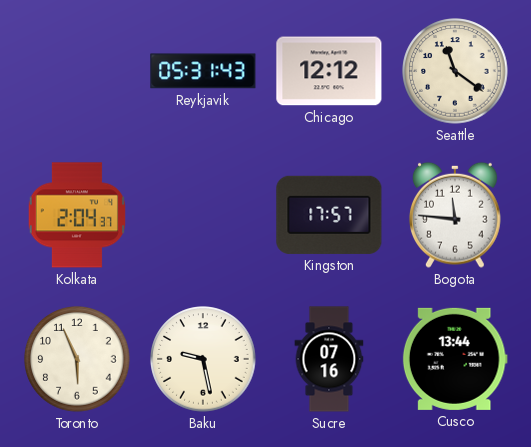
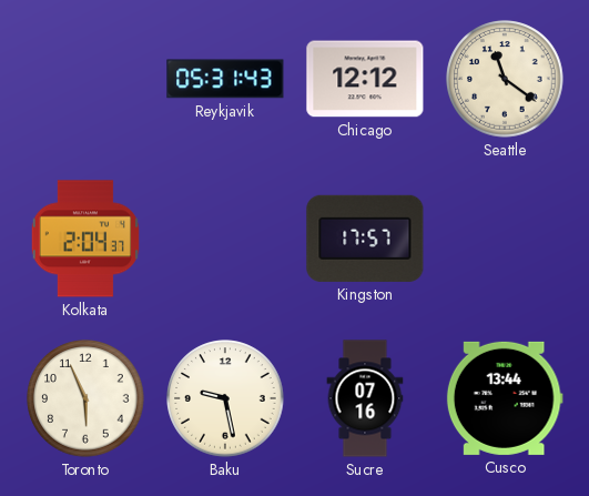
Bogota: 11:46 -> none
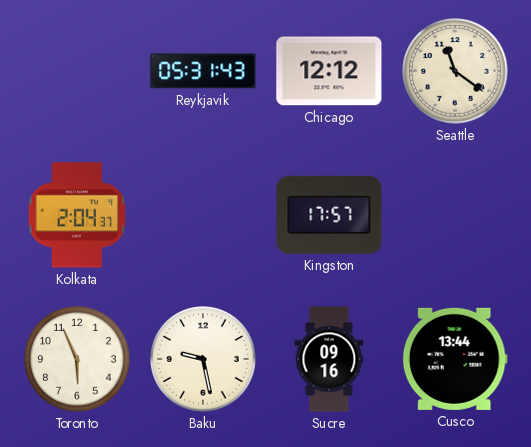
Sucre: 07:16 -> 09:16
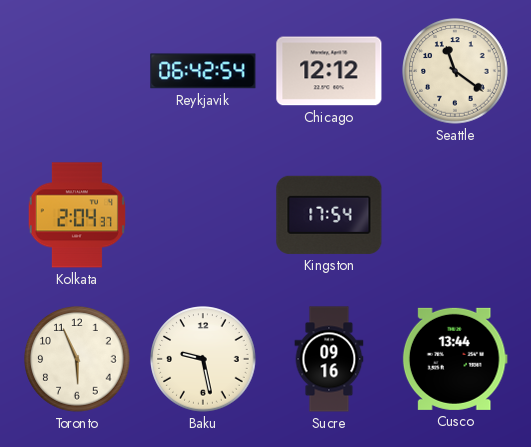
Reykjavik: 05:31 -> 06:42
Kingston: 17:57 -> 17:54
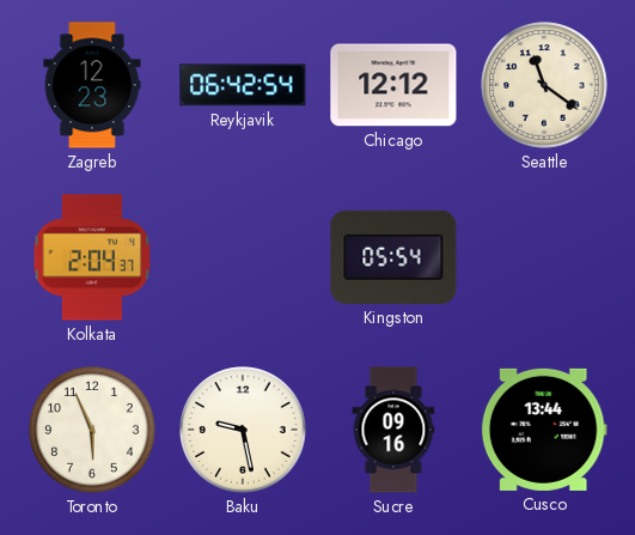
Zagreb: none -> 12:23
Kingston: 17:54 -> 05:54
